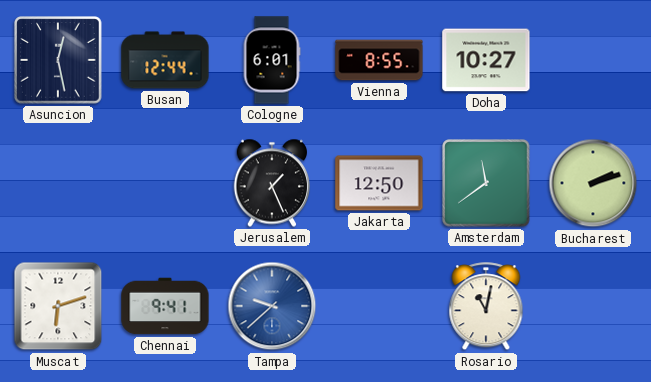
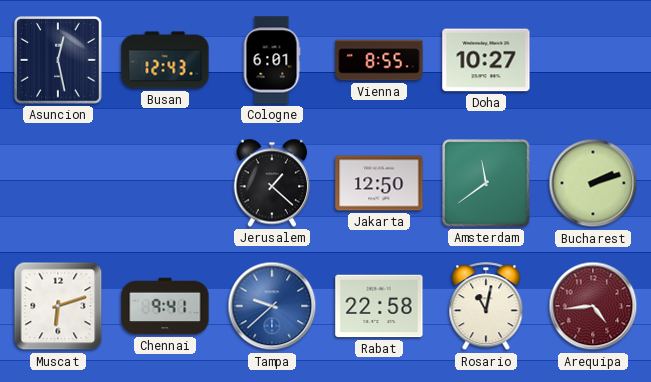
Busan: 12:44 -> 12:43
Jerusalem: 1:26 -> 1:22
Rabat: none -> 22:58
Arequipa: none -> 4:44
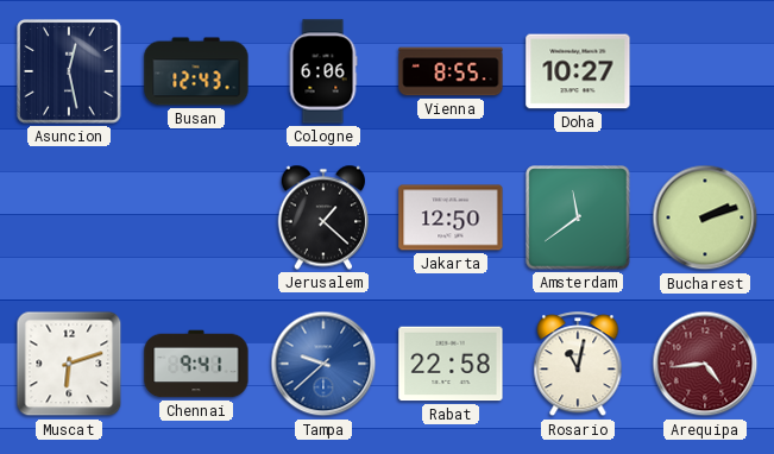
Cologne: 6:01 -> 6:06
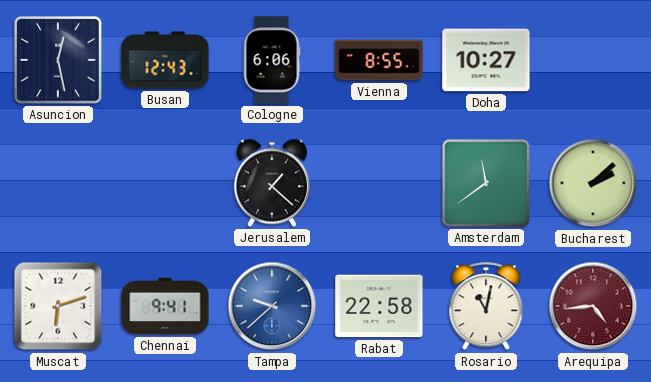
Jakarta: 12:50 -> none
Bucharest: 2:12 -> 2:08
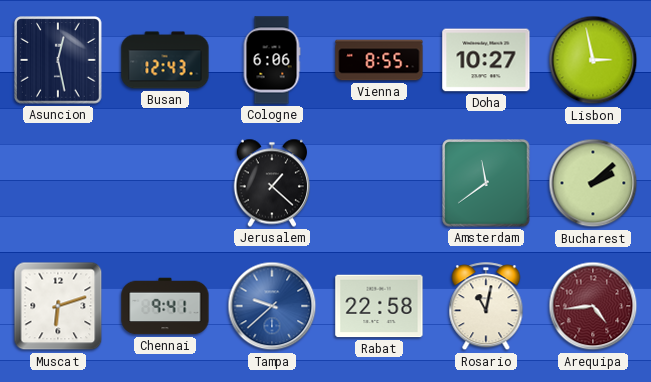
Lisbon: none -> 2:58
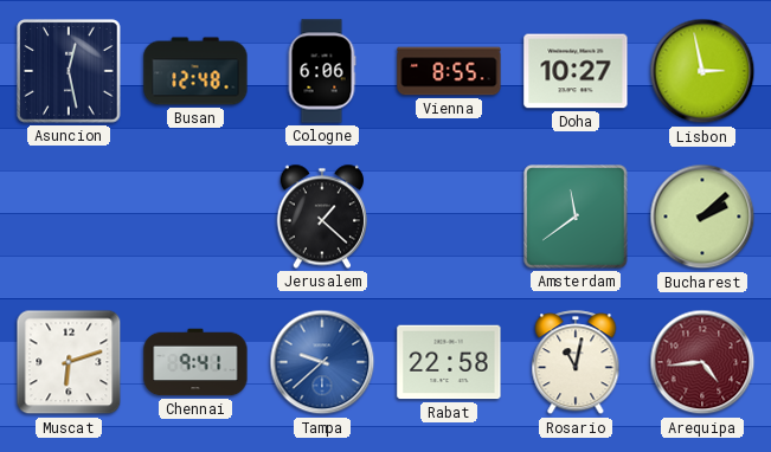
Busan: 12:43 -> 12:48
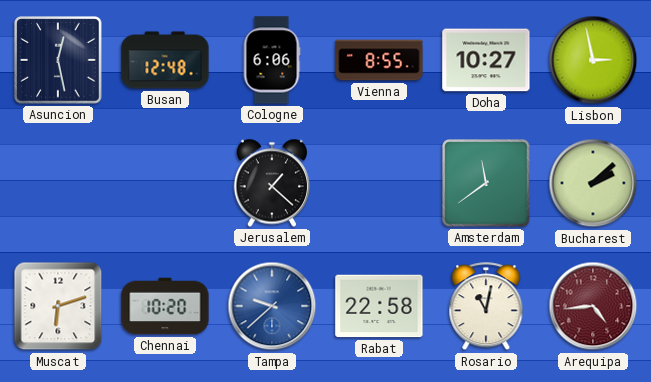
Chennai: 9:41 -> 10:20
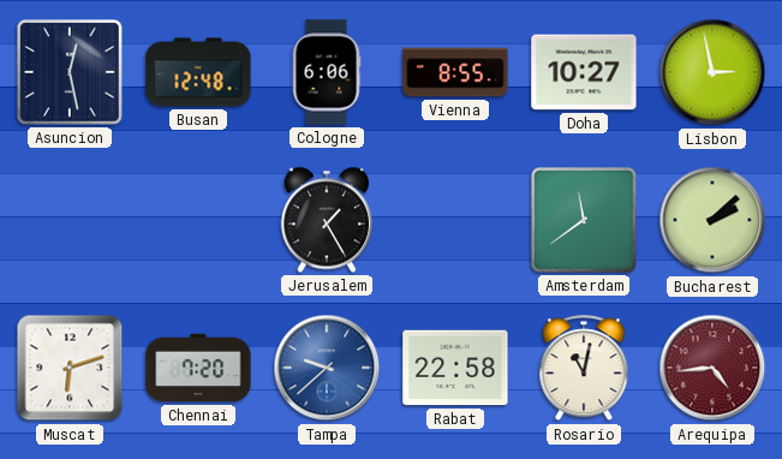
Jerusalem: 1:22 -> 1:25
Chennai: 10:20 -> 7:20
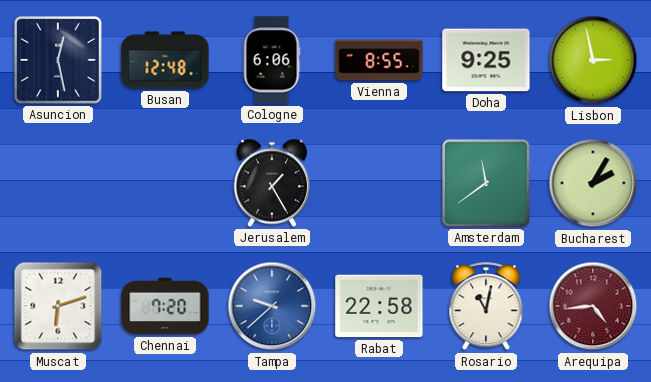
Doha: 10:27 -> 9:25
Bucharest: 2:08 -> 2:05
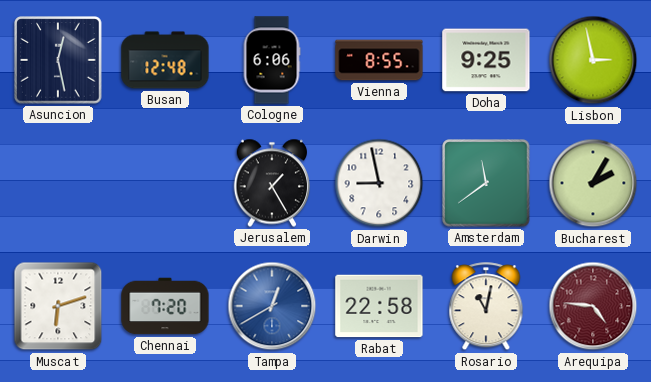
Darwin: none -> 8:58
Tampa: 9:38 -> 12:40
Arequipa: 4:44 -> 4:46
